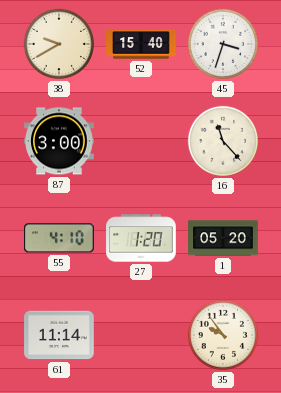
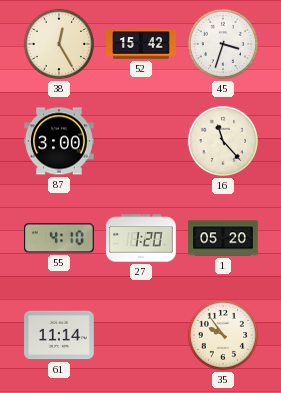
38: 9:40 -> 12:25
52: 15:40 -> 15:42
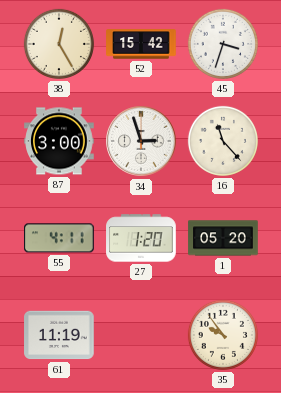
34: none -> 2:57
55: 4:10 -> 4:11
61: 11:14 -> 11:19
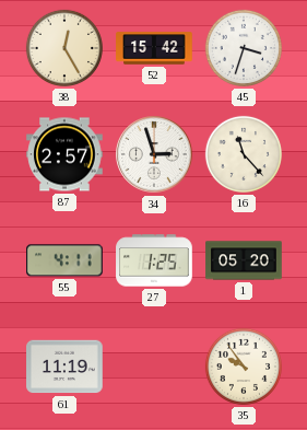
87: 3:00 -> 2:57
27: 1:20 -> 1:25
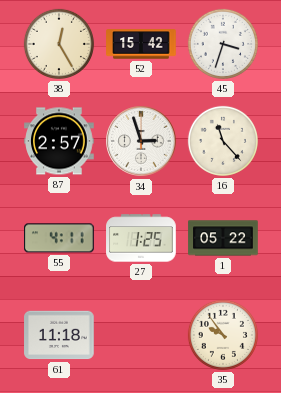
1: 05:20 -> 05:22
61: 11:19 -> 11:18
